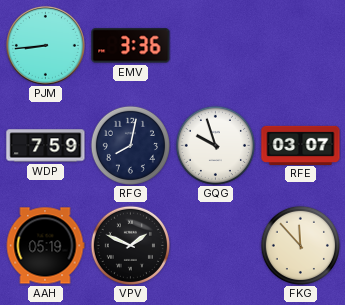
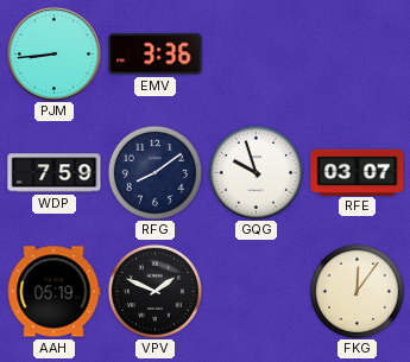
RFG: 8:02 -> 8:09
FKG: 11:53 -> 12:06
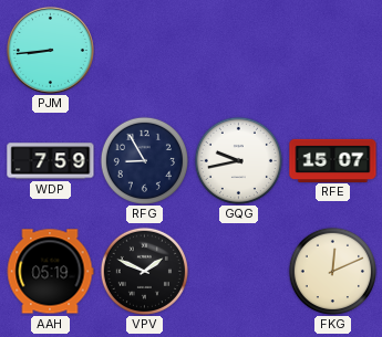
EMV: 3:36 -> none
RFG: 8:09 -> 8:55
GQG: 9:57 -> 9:43
RFE: 03:07 -> 15:07
FKG: 12:06 -> 12:11
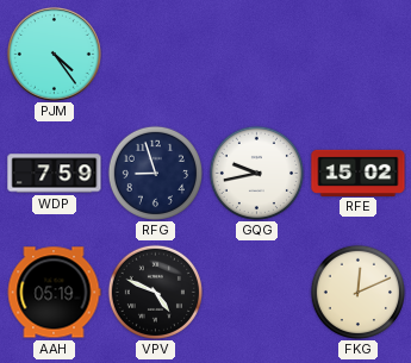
PJM: 8:44 -> 4:24
RFG: 8:55 -> 8:57
RFE: 15:07 -> 15:02
VPV: 1:49 -> 4:49
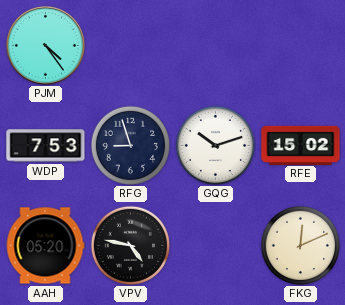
WDP: 7:59 -> 7:53
GQG: 9:43 -> 10:12
AAH: 05:19 -> 05:20
VPV: 4:49 -> 4:47
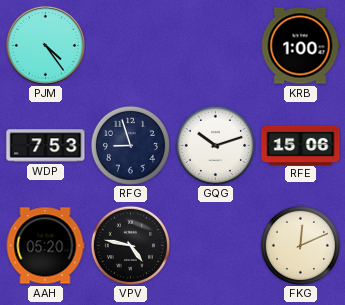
KRB: none -> 1:00
RFE: 15:02 -> 15:06
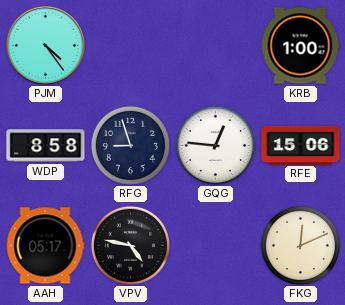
WDP: 7:53 -> 8:58
GQG: 10:12 -> 12:46
AAH: 05:20 -> 05:17
